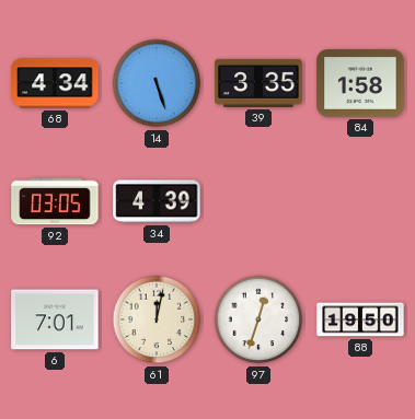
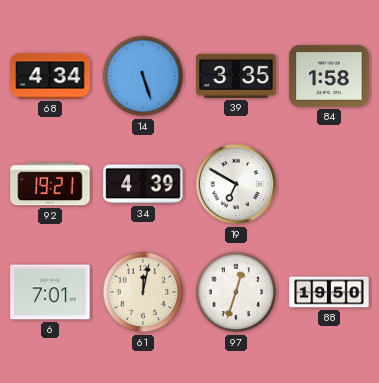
92: 03:05 -> 19:21
19: none -> 6:50
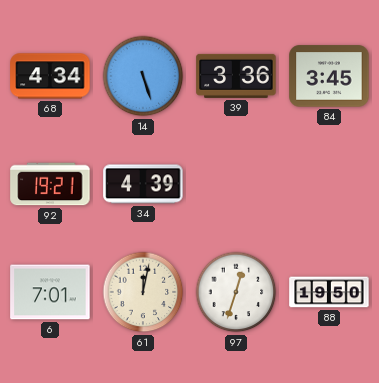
39: 3:35 -> 3:36
84: 1:58 -> 3:45
19: 6:50 -> none
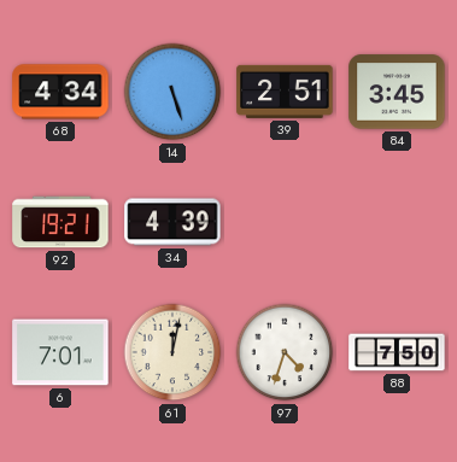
39: 3:36 -> 2:51
97: 12:33 -> 4:33
88: 19:50 -> 7:50
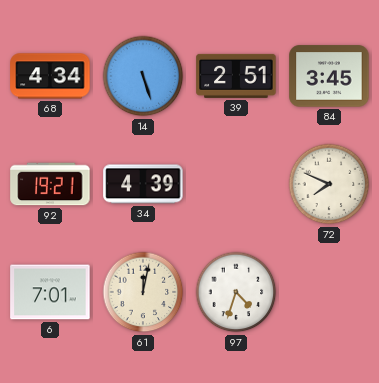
72: none -> 7:49
88: 7:50 -> none
